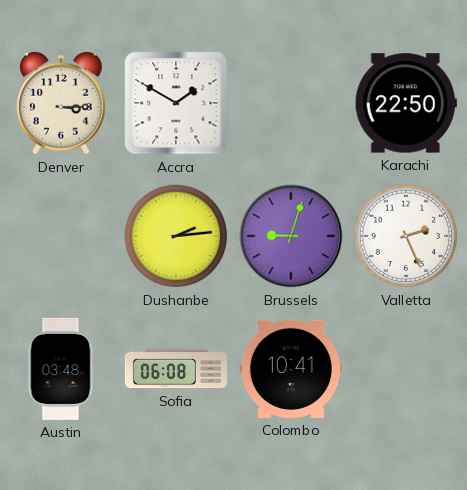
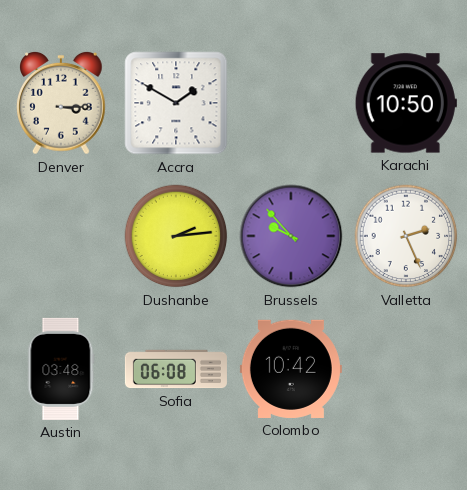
Karachi: 22:50 -> 10:50
Brussels: 9:03 -> 9:53
Colombo: 10:41 -> 10:42
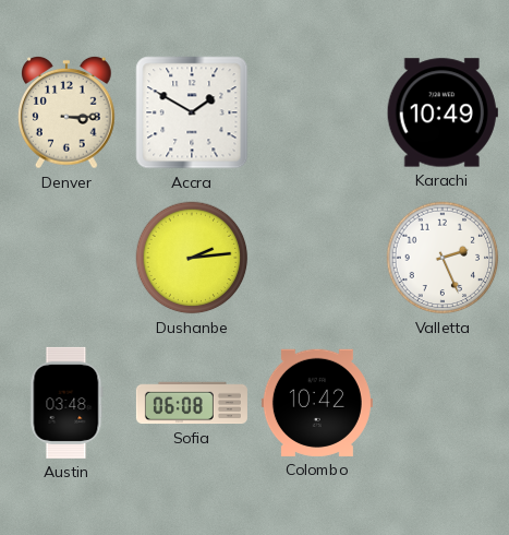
Karachi: 10:50 -> 10:49
Brussels: 9:53 -> none
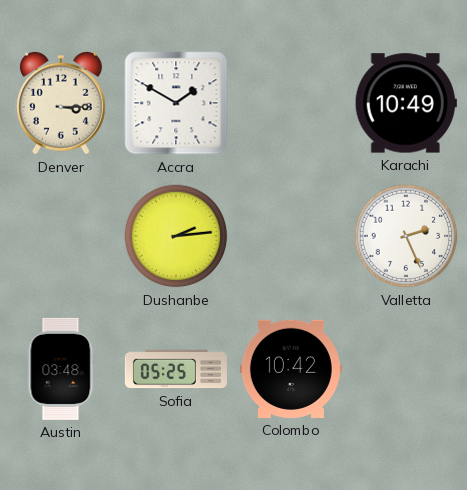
Sofia: 06:08 -> 05:25
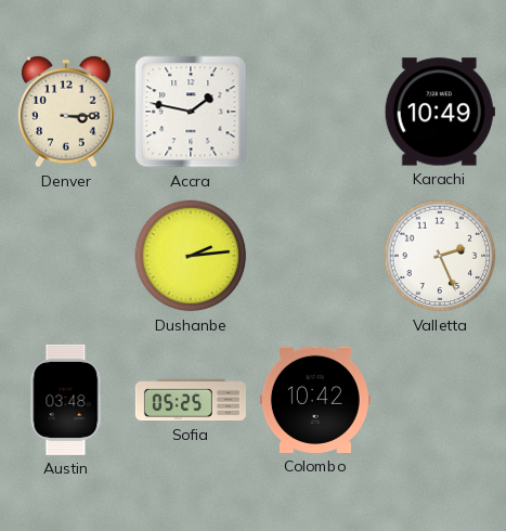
Accra: 1:50 -> 1:47
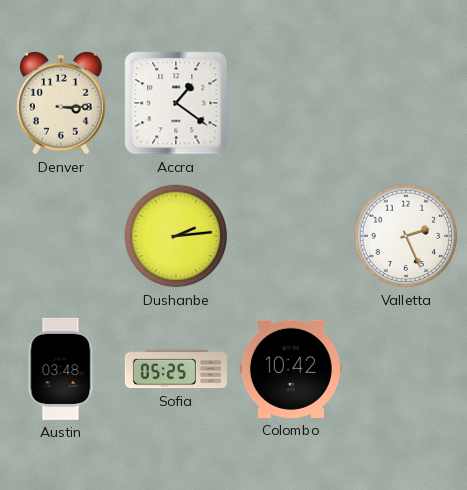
Accra: 1:47 -> 1:21
Karachi: 10:49 -> none
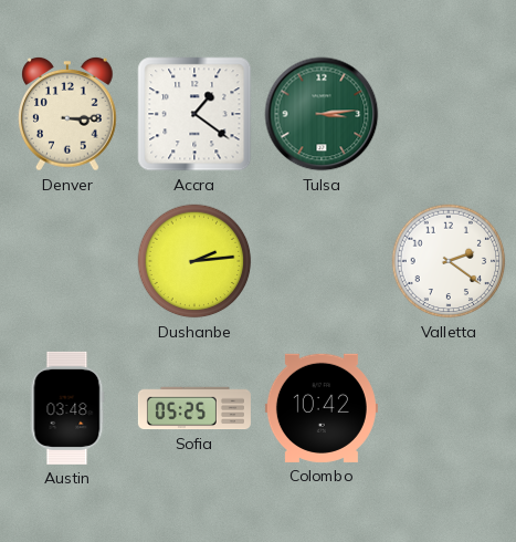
Tulsa: none -> 3:14
Valletta: 2:26 -> 2:21
